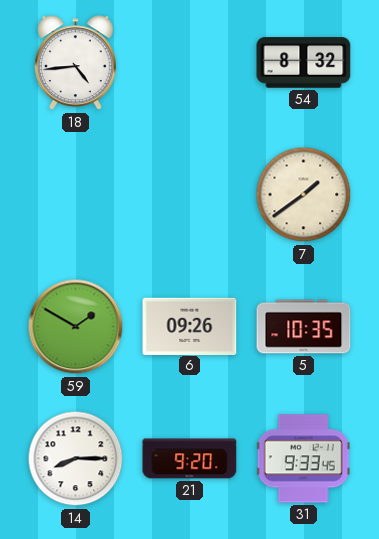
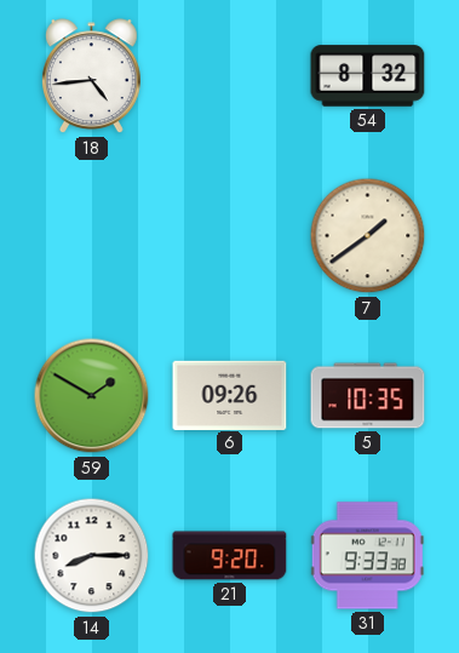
31: 9:33:45 -> 9:33:38
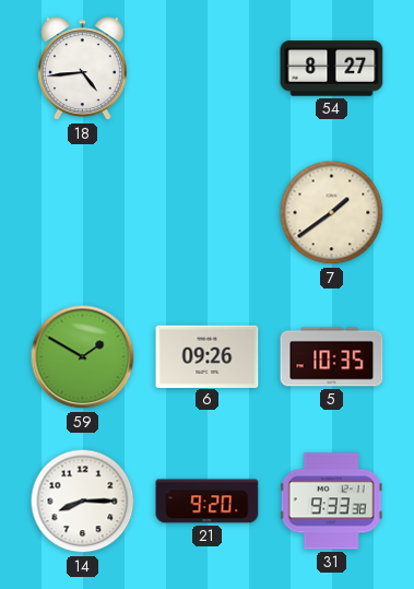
54: 8:32 -> 8:27
